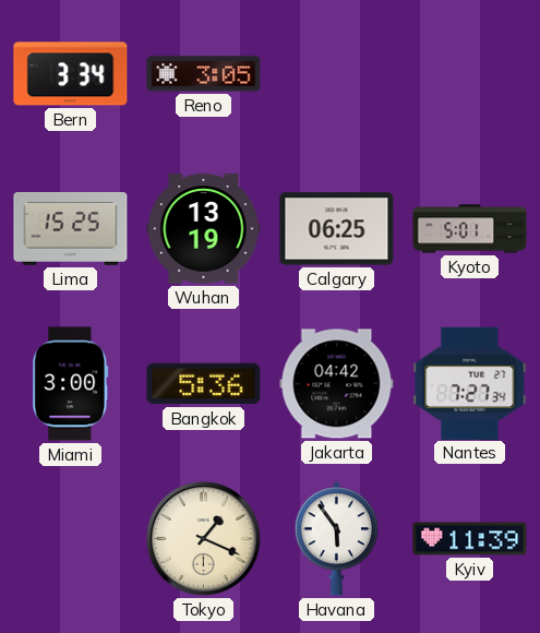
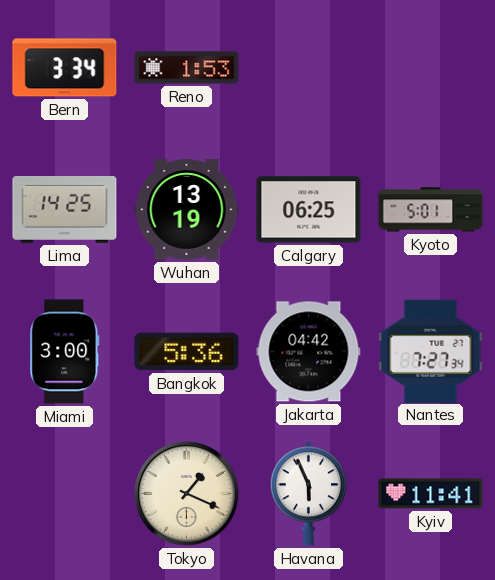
Reno: 3:05 -> 1:53
Lima: 15:25 -> 14:25
Havana: 5:54 -> 5:56
Kyiv: 11:39 -> 11:41
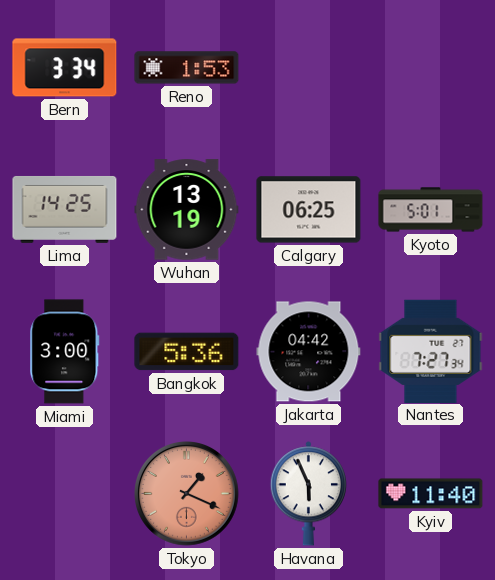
Tokyo dial: cream -> salmon
Kyiv: 11:41 -> 11:40
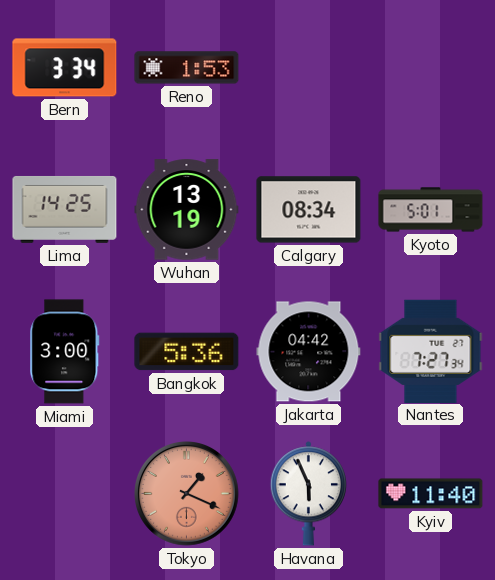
Calgary: 06:25 -> 08:34
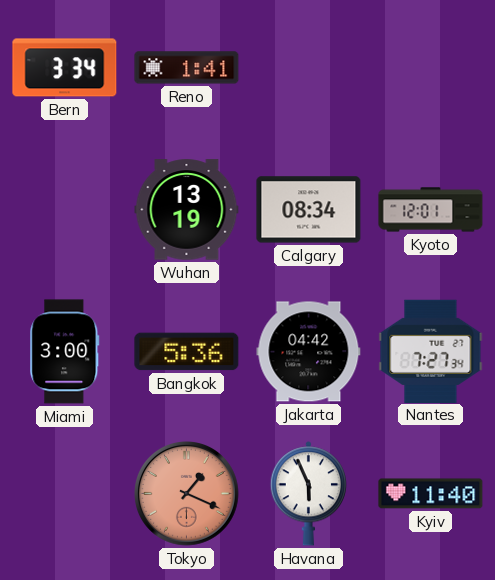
Reno: 1:53 -> 1:41
Lima: 14:25 -> none
Kyoto: 5:01 -> 12:01
